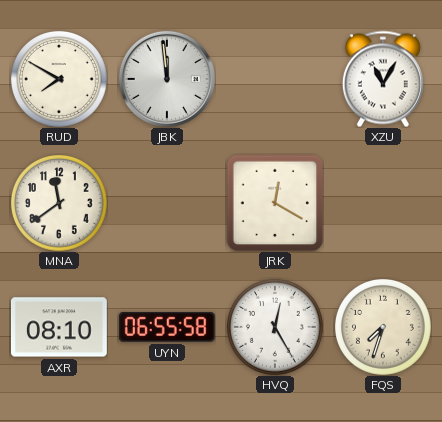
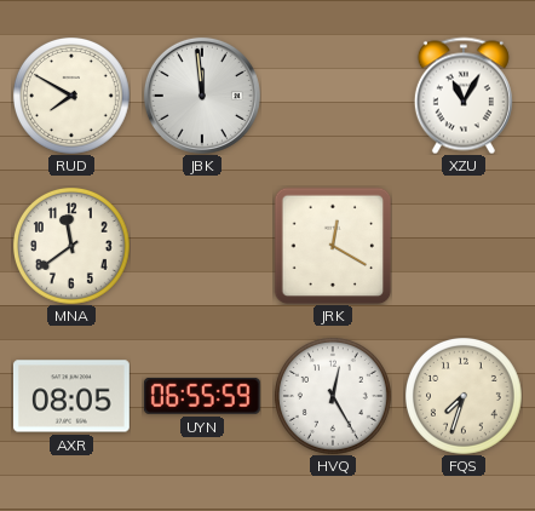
AXR: 08:10 -> 08:05
UYN: 06:55:58 -> 06:55:59
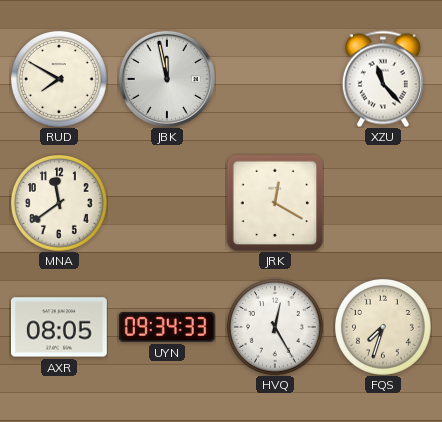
JBK: 11:59 -> 11:58
XZU: 11:05 -> 11:23
UYN: 06:55 -> 09:34
